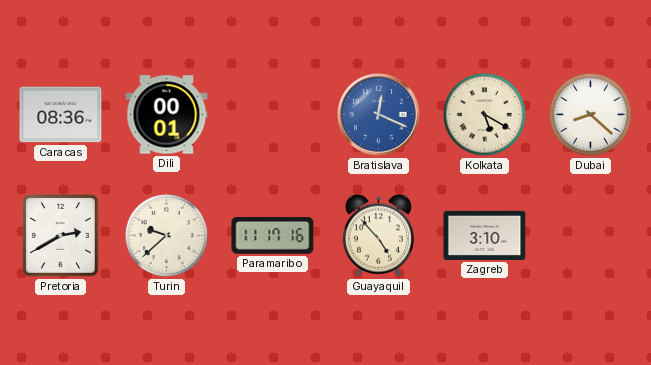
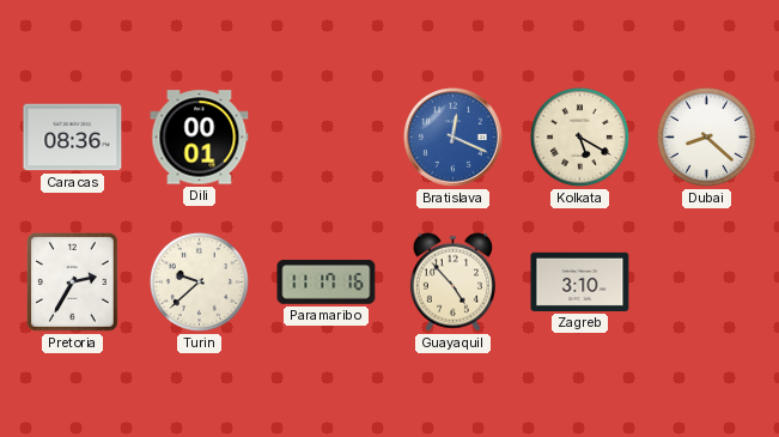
Pretoria: 2:40 -> 2:35
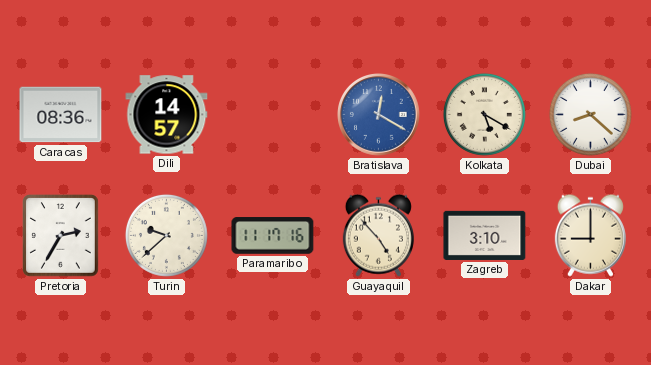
Dili: 00:01 -> 14:57
Bratislava: 12:19 -> 12:20
Dakar: none -> 9:00
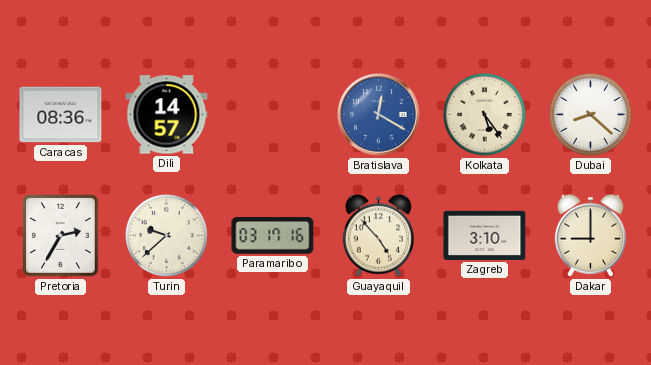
Kolkata: 5:20 -> 5:24
Paramaribo: 11:17 -> 03:17
